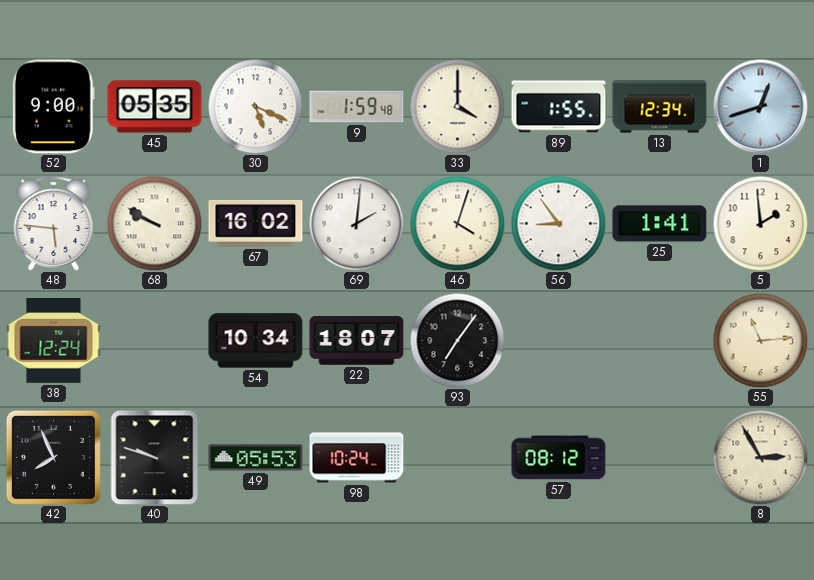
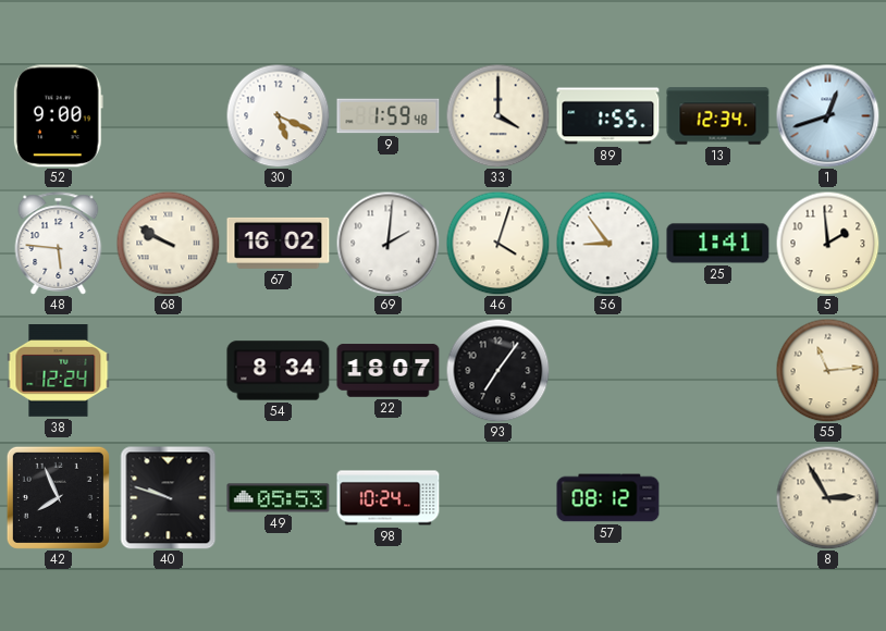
45: 05:35 -> none
54: 10:34 -> 8:34
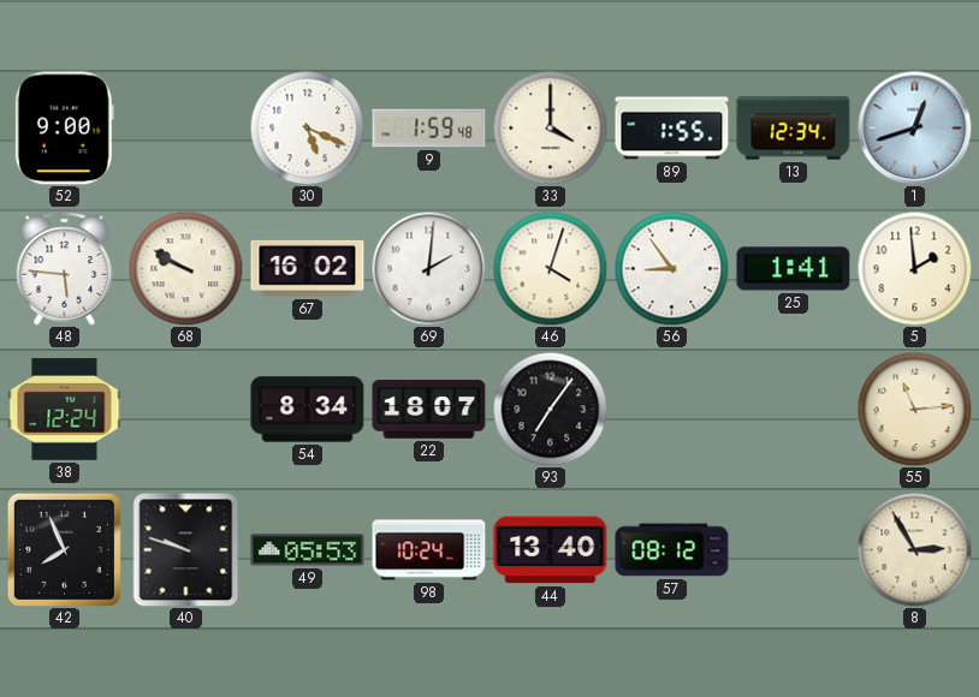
44: none -> 13:40
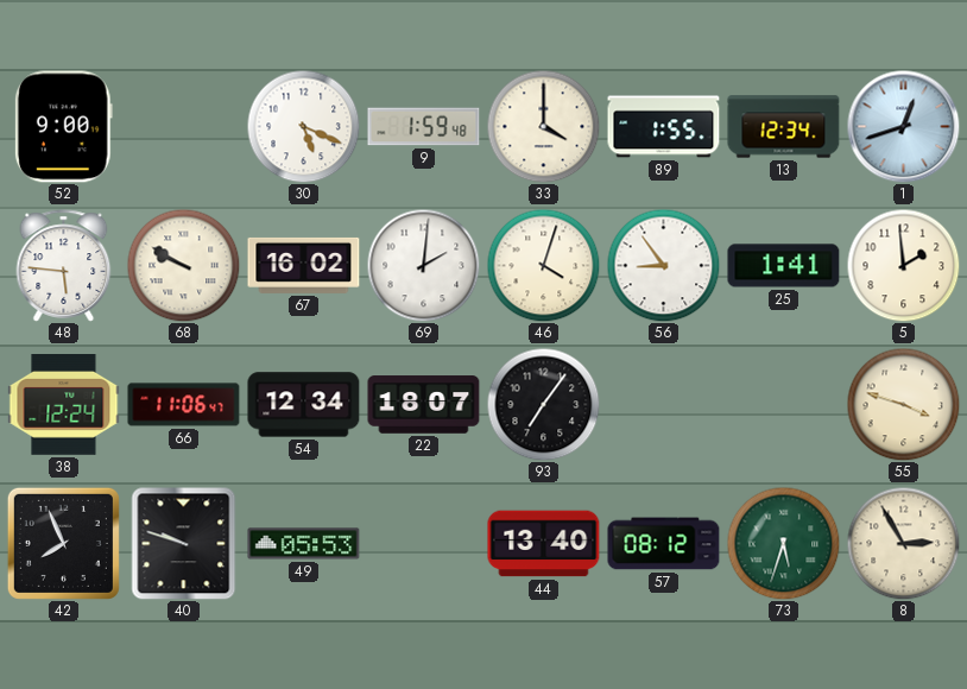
66: none -> 11:06
54: 8:34 -> 12:34
55: 11:14 -> 3:48
98: 10:24 -> none
73: none -> 5:33
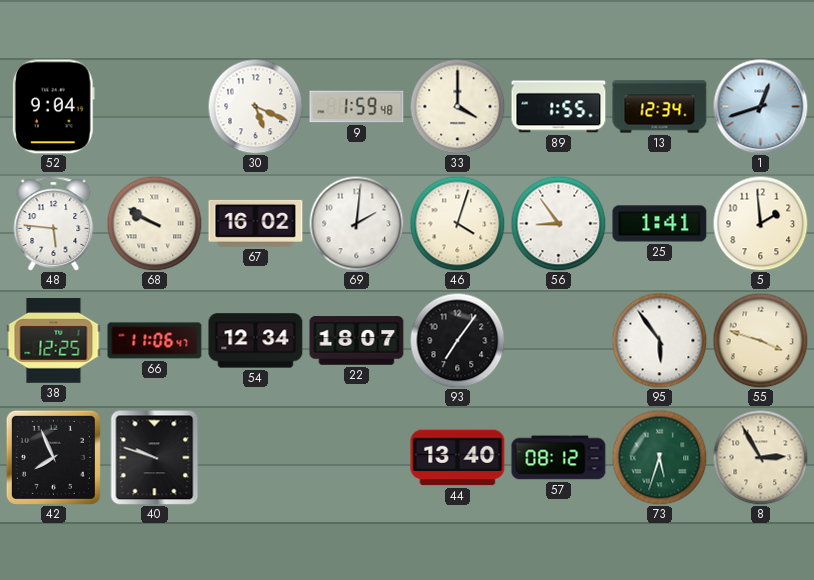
52: 9:00 -> 9:04
38: 12:24 -> 12:25
95: none -> 5:54
49: 05:53 -> none
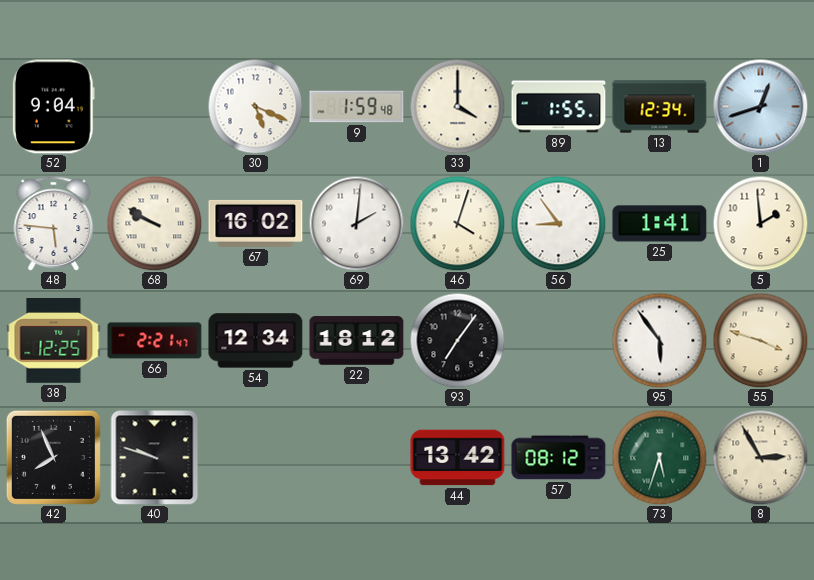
66: 11:06 -> 2:21
22: 18:07 -> 18:12
44: 13:40 -> 13:42
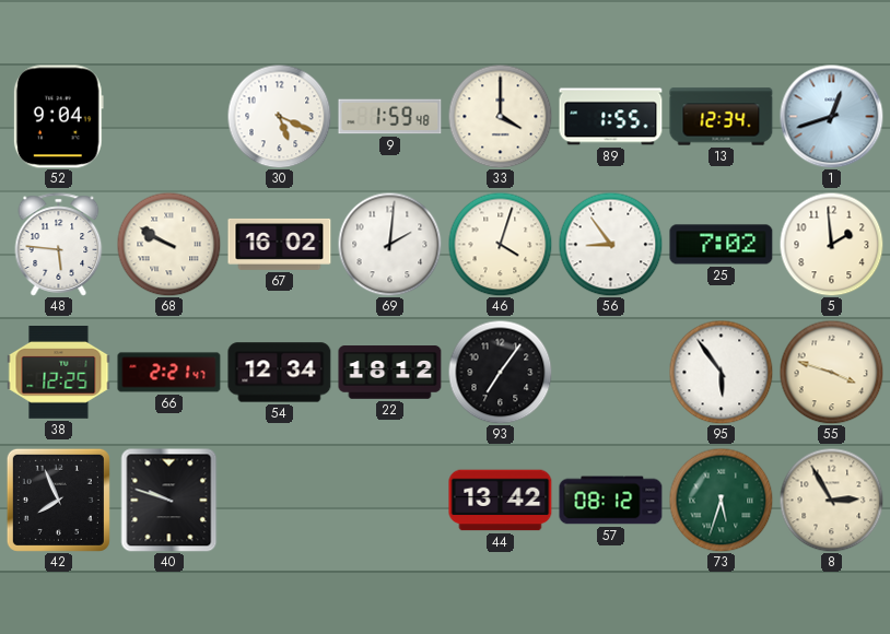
25: 1:41 -> 7:02
